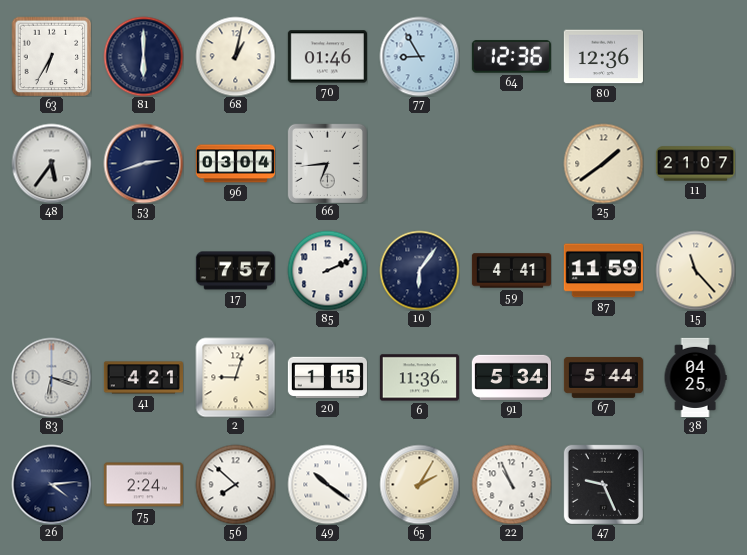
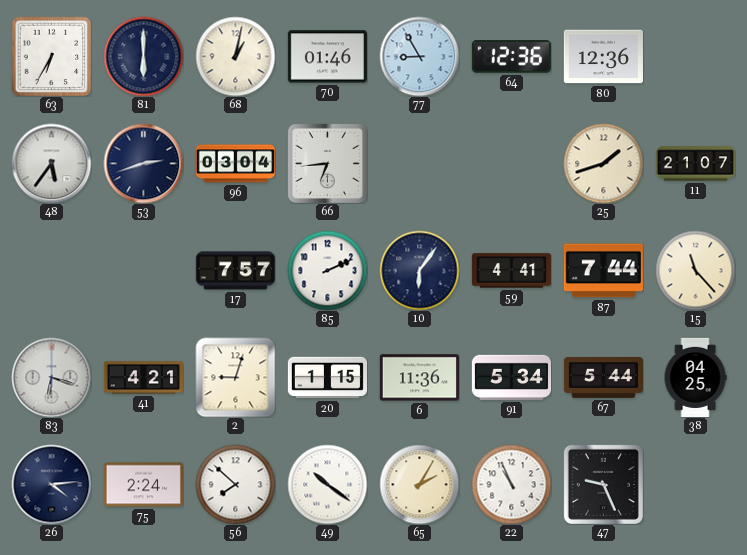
25: 1:39 -> 1:42
87: 11:59 -> 7:44
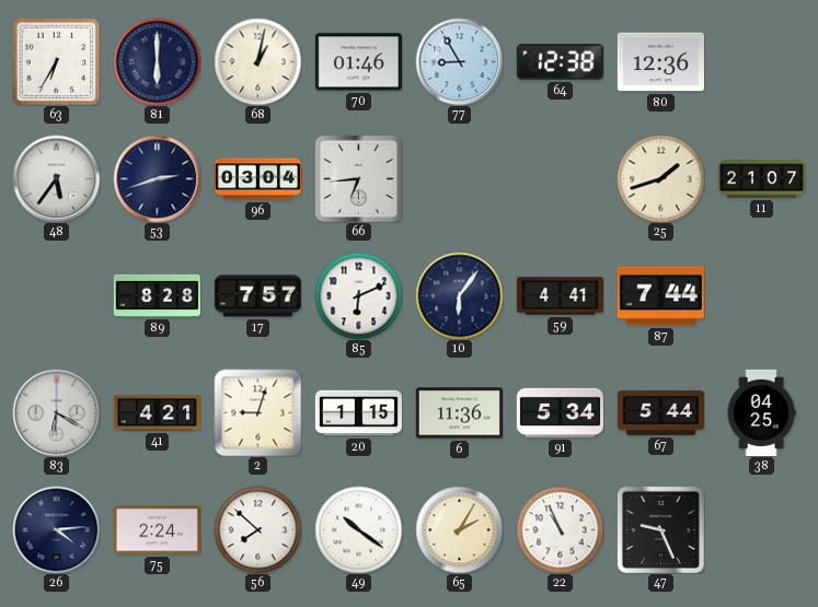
64: 12:36 -> 12:38
89: none -> 8:28
85: 2:11 -> 6:11
15: 11:23 -> none
83: 6:18 -> 6:20
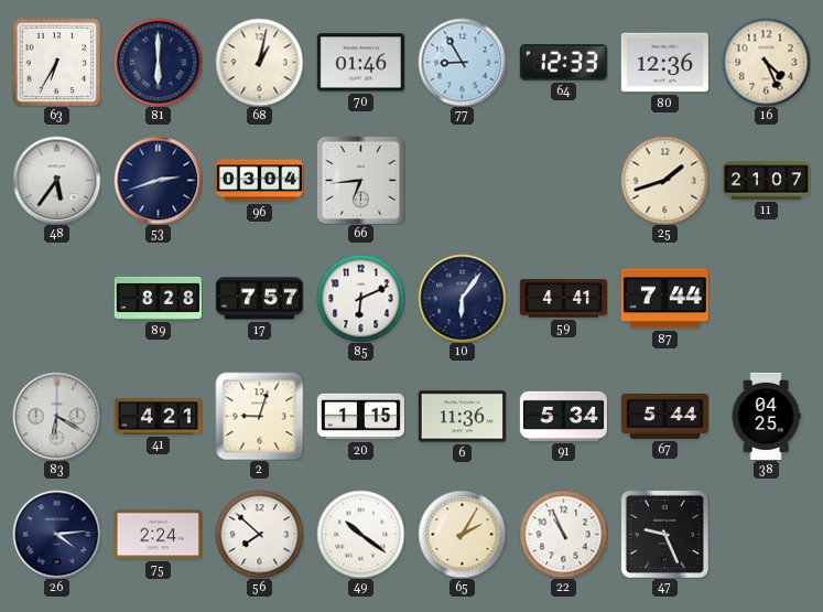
64: 12:38 -> 12:33
16: none -> 4:26
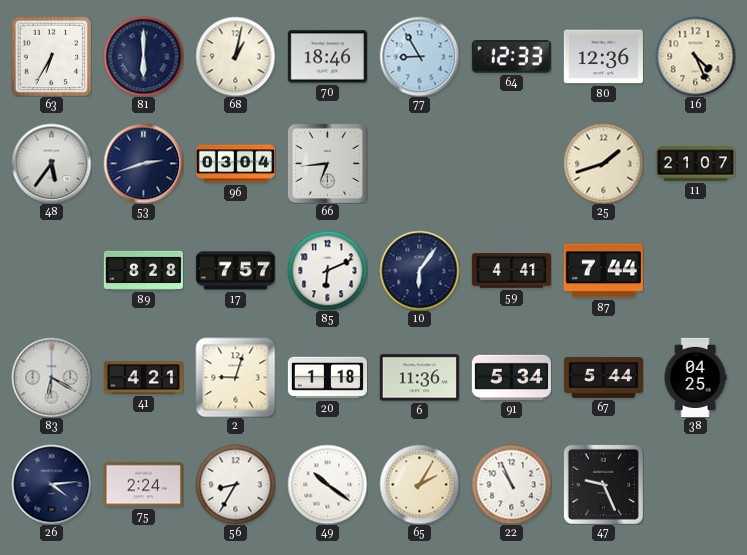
70: 01:46 -> 18:46
20: 1:15 -> 1:18
56: 7:52 -> 8:35
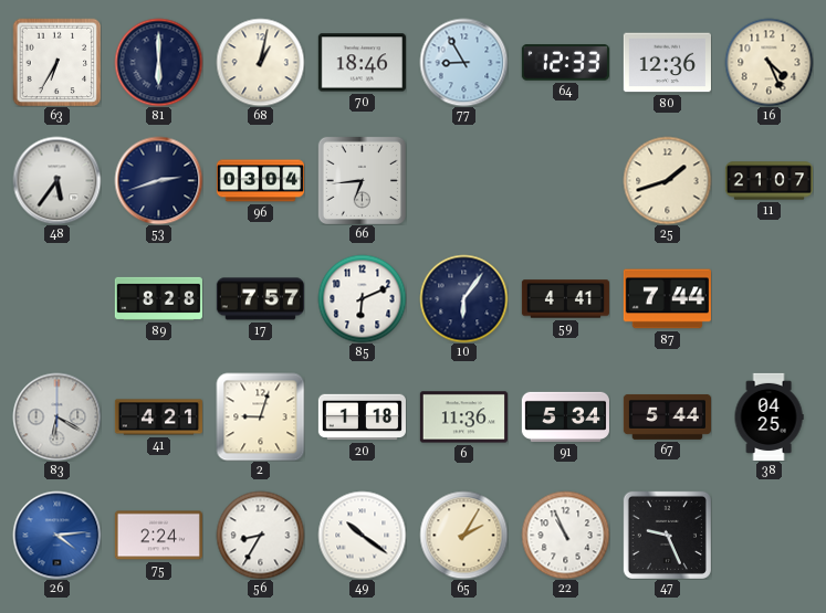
26 dial: navy -> blue
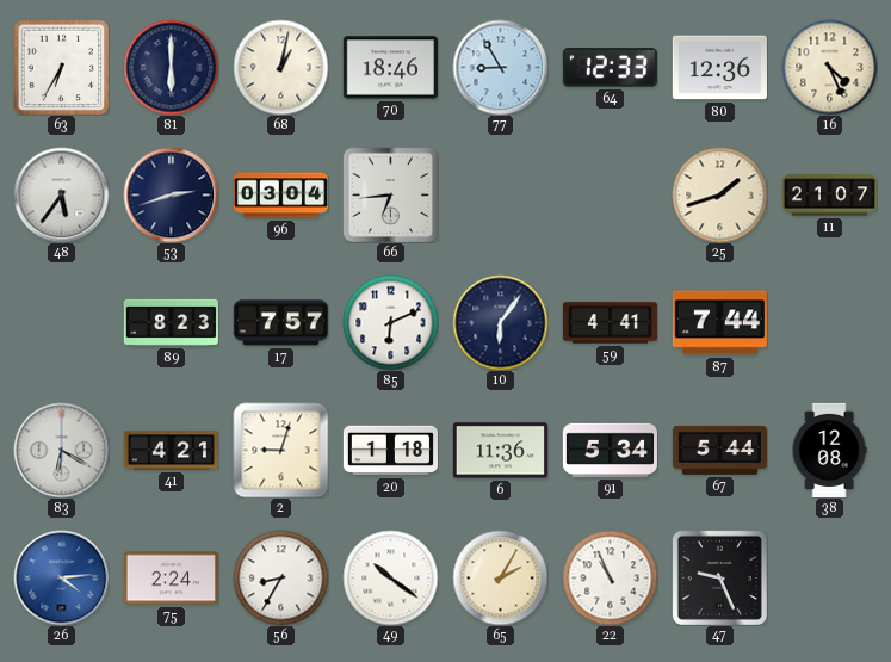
89: 8:28 -> 8:23
38: 04:25 -> 12:08
